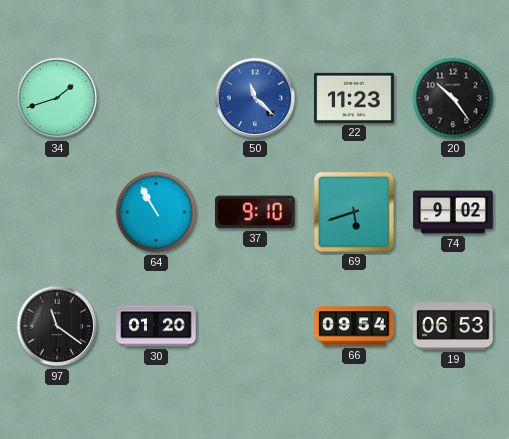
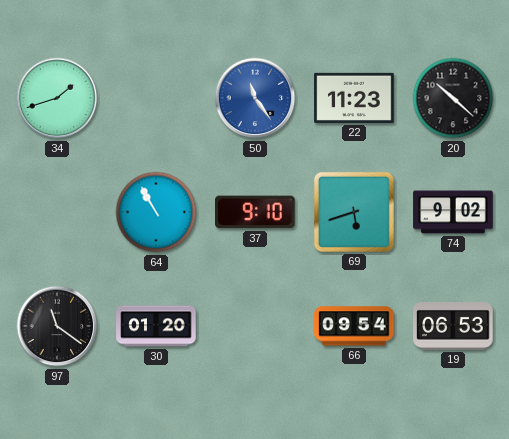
50: 11:22 -> 11:24
20: 10:24 -> 10:22
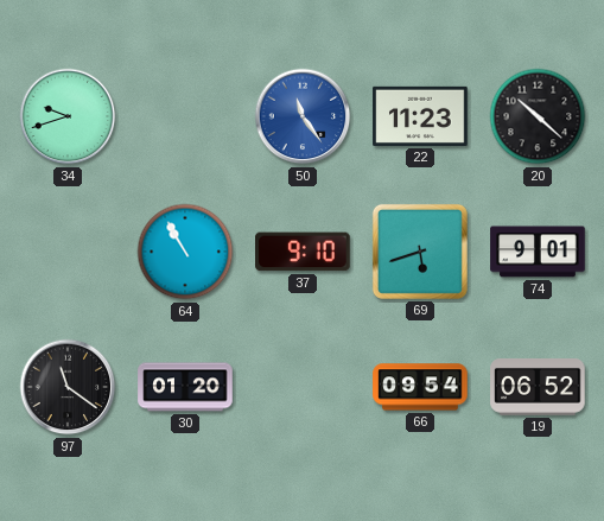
34: 1:42 -> 9:42
74: 9:02 -> 9:01
19: 06:53 -> 06:52
